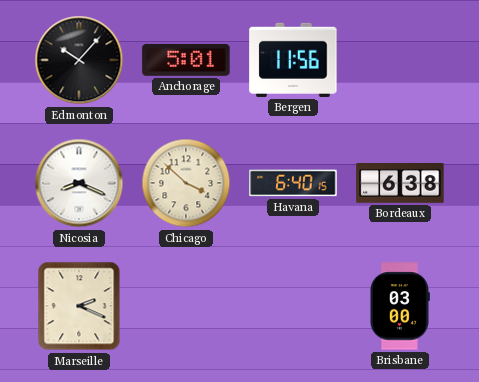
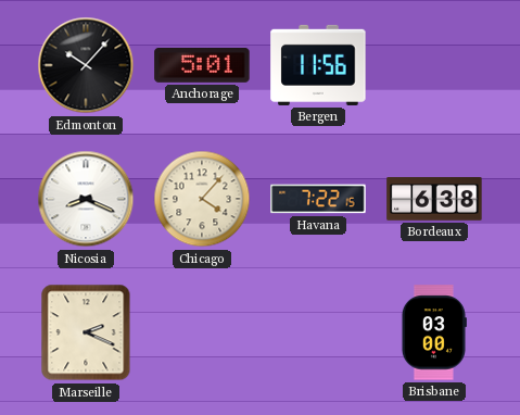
Chicago: 3:52 -> 4:07
Havana: 6:40 -> 7:22
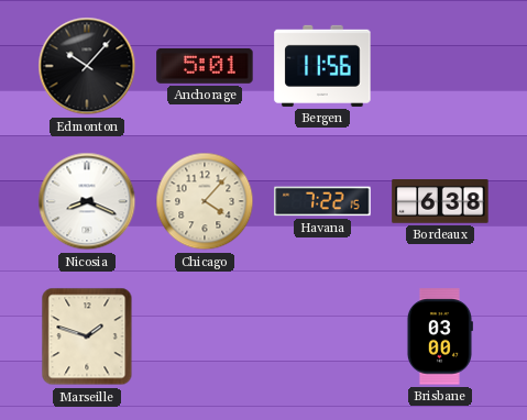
Marseille: 2:19 -> 1:48
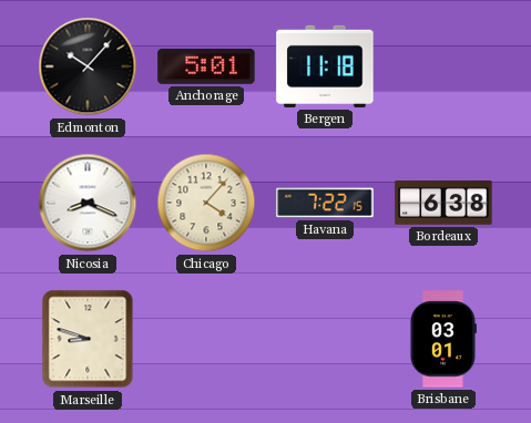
Bergen: 11:56 -> 11:18
Marseille: 1:48 -> 8:48
Brisbane: 03:00 -> 03:01
